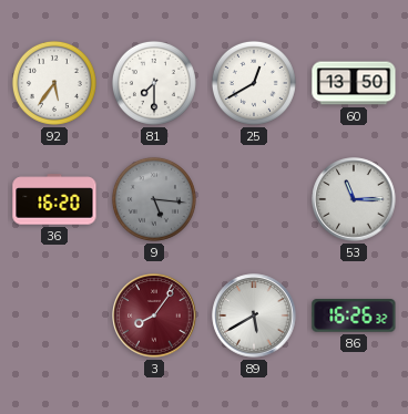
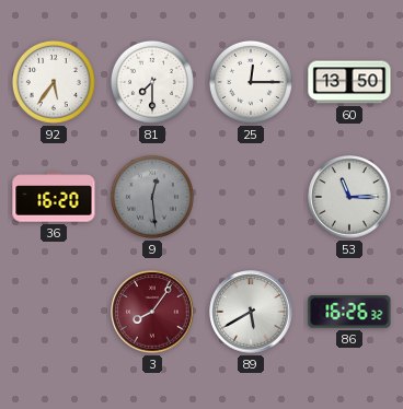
25: 12:40 -> 12:15
9: 5:16 -> 12:29
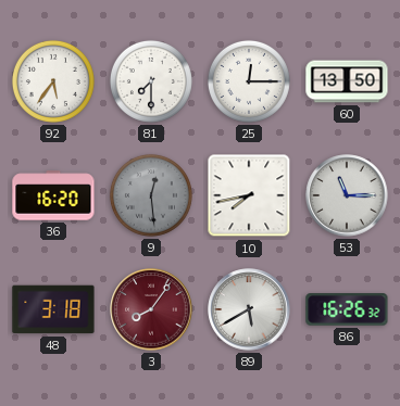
10: none -> 7:43
48: none -> 3:18
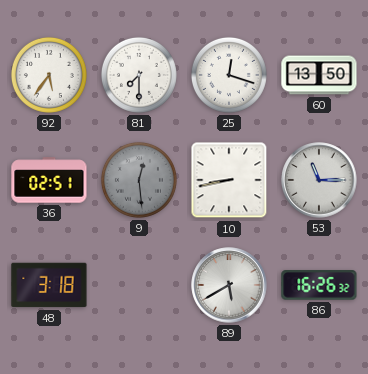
25: 12:15 -> 12:18
36: 16:20 -> 02:51
10: 7:43 -> 8:43
3: 8:06 -> none
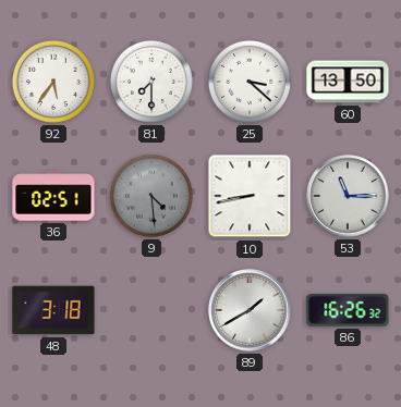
25: 12:18 -> 3:22
9: 12:29 -> 4:29
89: 5:40 -> 1:40
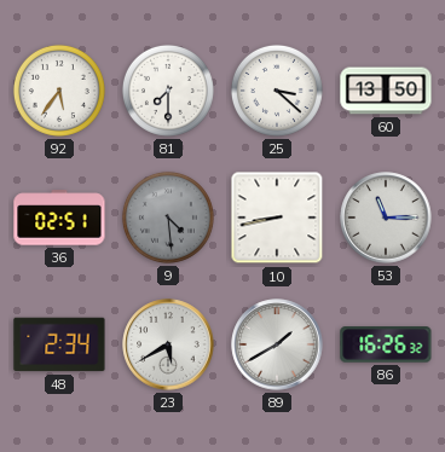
48: 3:18 -> 2:34
23: none -> 5:40
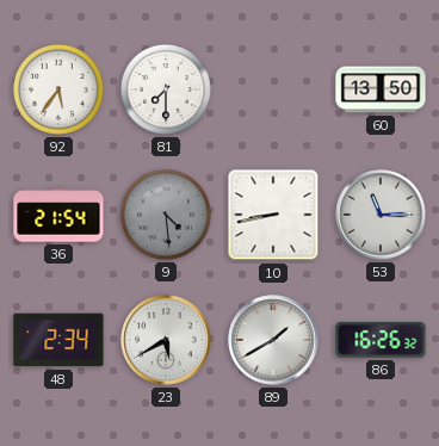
25: 3:22 -> none
36: 02:51 -> 21:54
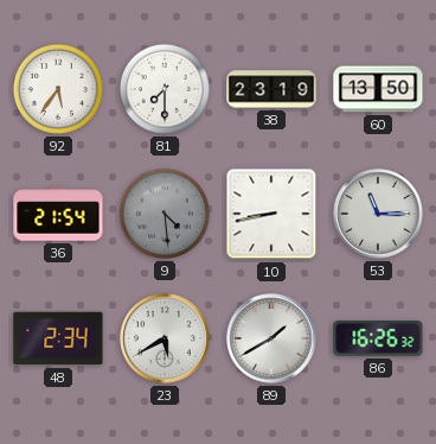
38: none -> 23:19
